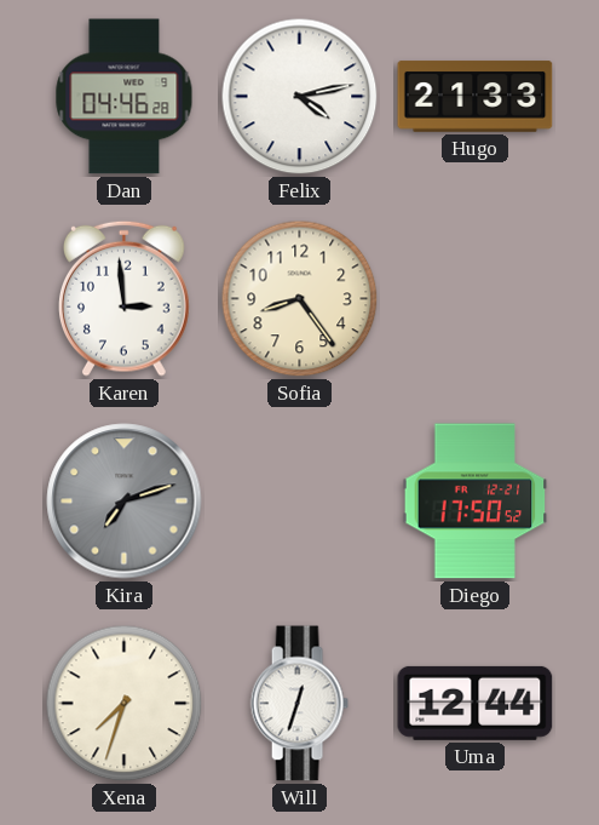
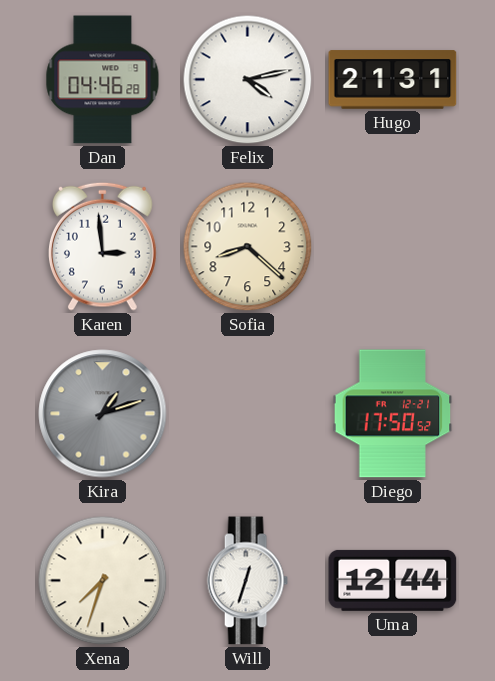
Hugo: 21:33 -> 21:31
Sofia: 8:24 -> 8:22
Kira: 7:12 -> 1:12
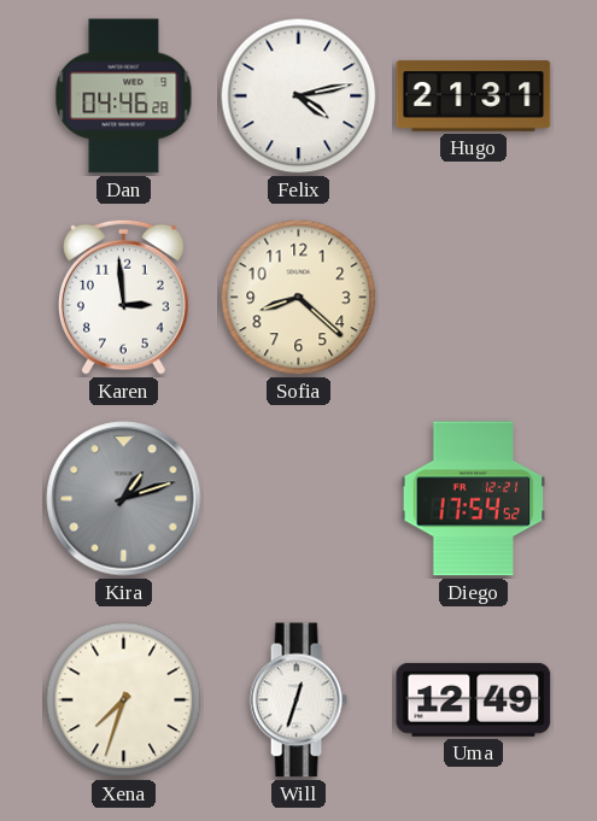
Diego: 17:50 -> 17:54
Uma: 12:44 -> 12:49
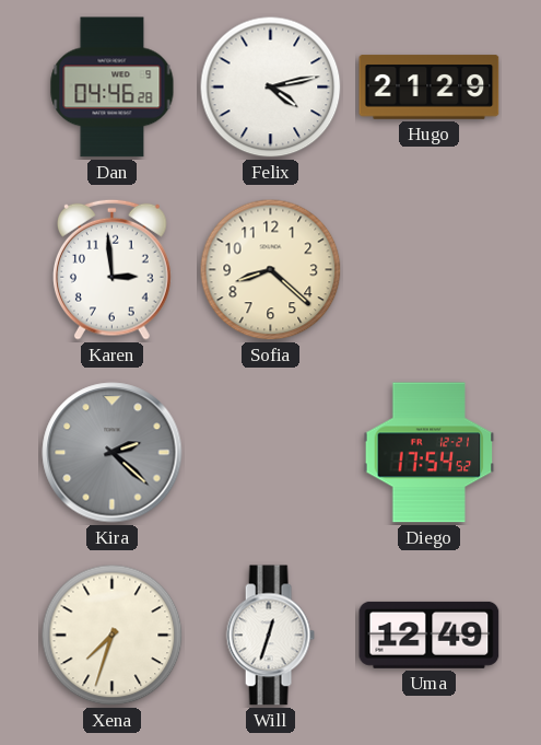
Hugo: 21:31 -> 21:29
Kira: 1:12 -> 2:22
